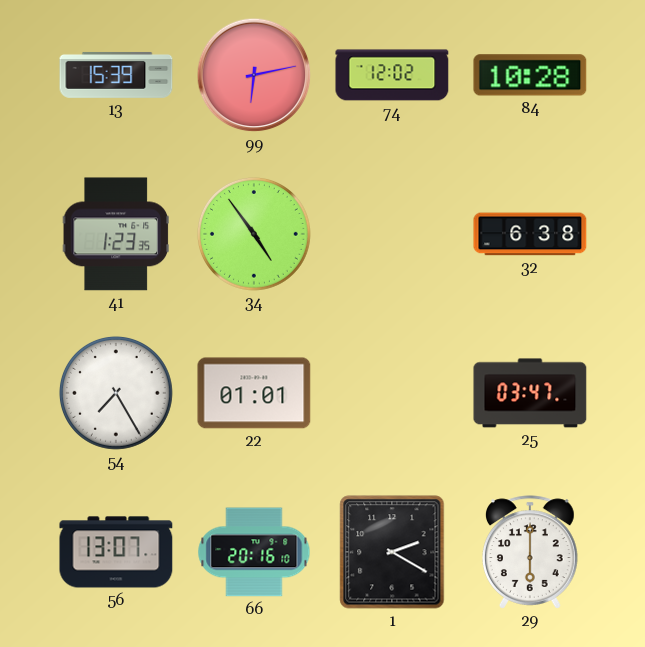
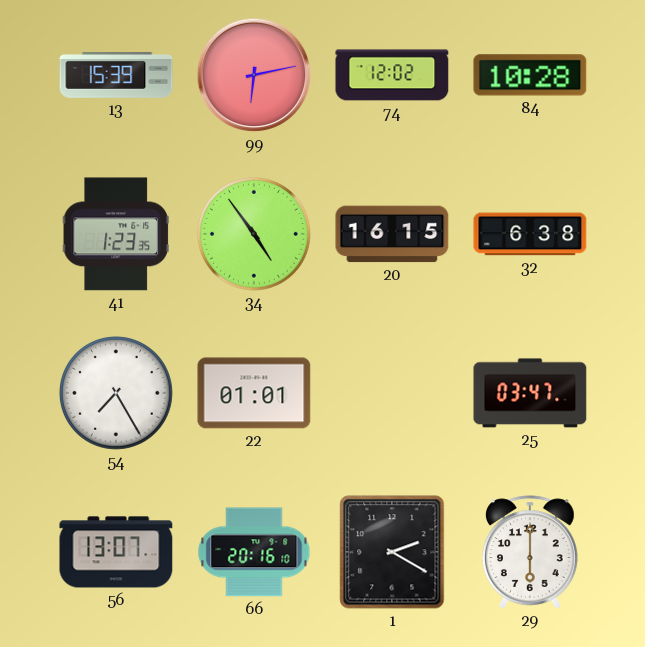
20: none -> 16:15
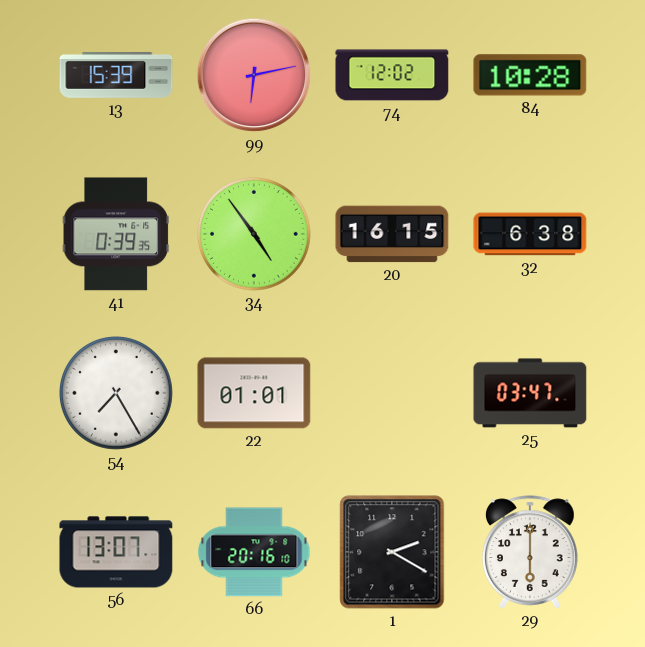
41: 1:23 -> 0:39
